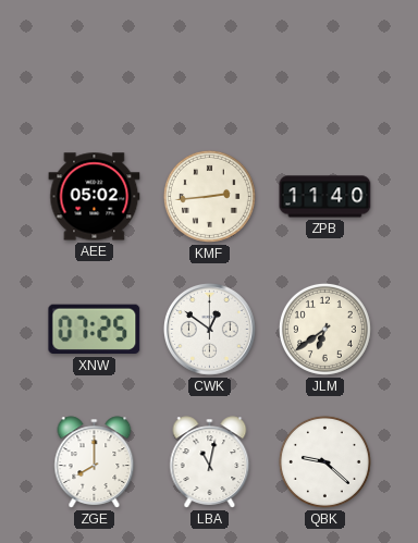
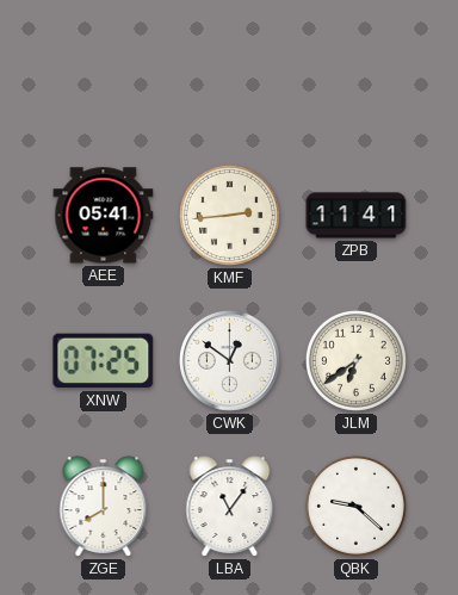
AEE: 05:02 -> 05:41
ZPB: 11:40 -> 11:41
LBA: 11:02 -> 11:06
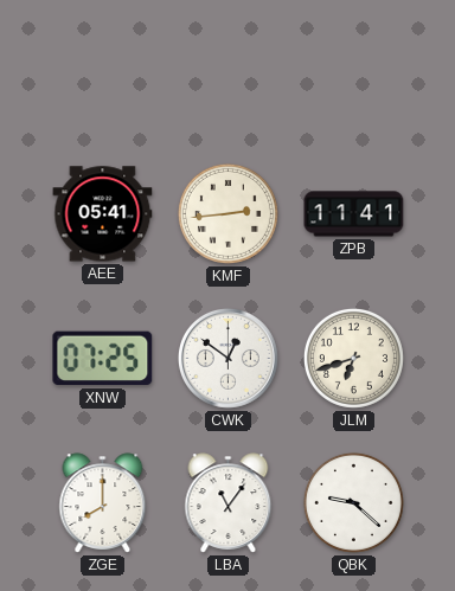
JLM: 6:39 -> 6:42
